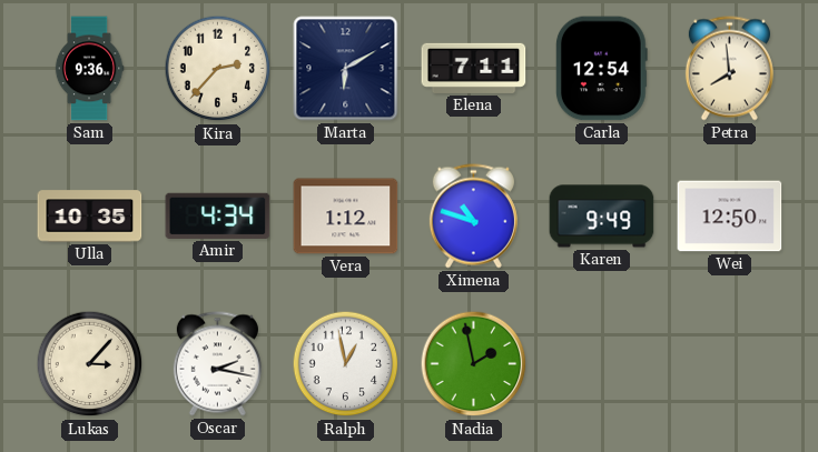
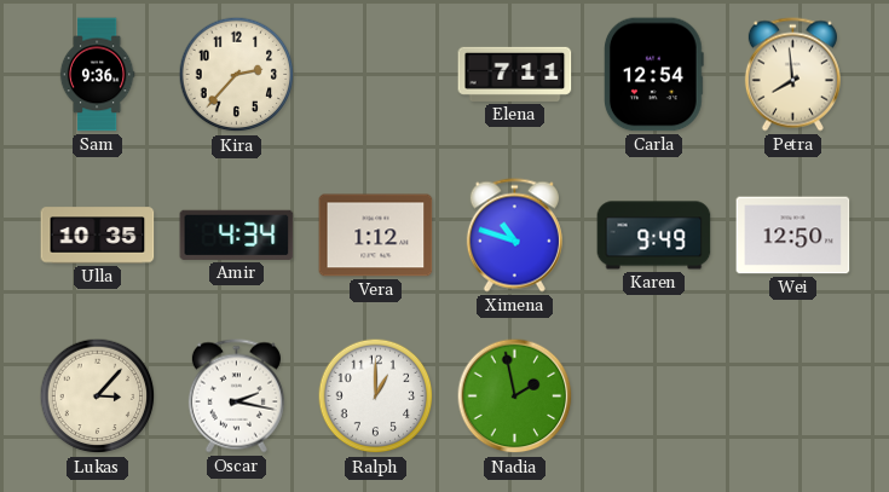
Marta: 6:10 -> none
Ralph: 12:58 -> 1:00
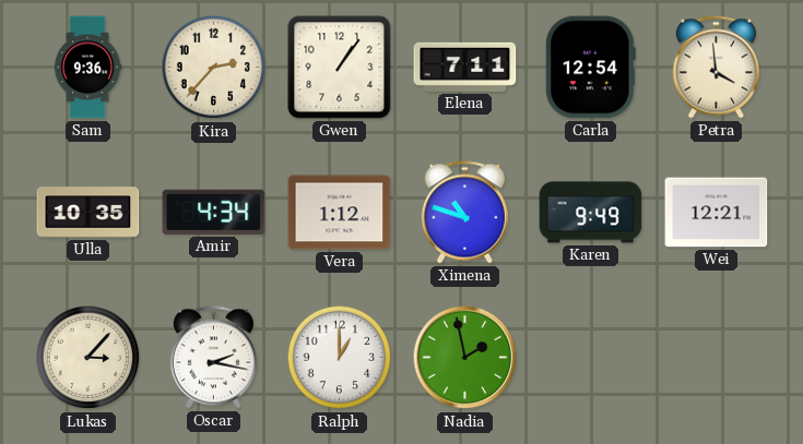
Gwen: none -> 1:06
Petra: 7:59 -> 3:59
Wei: 12:50 -> 12:21
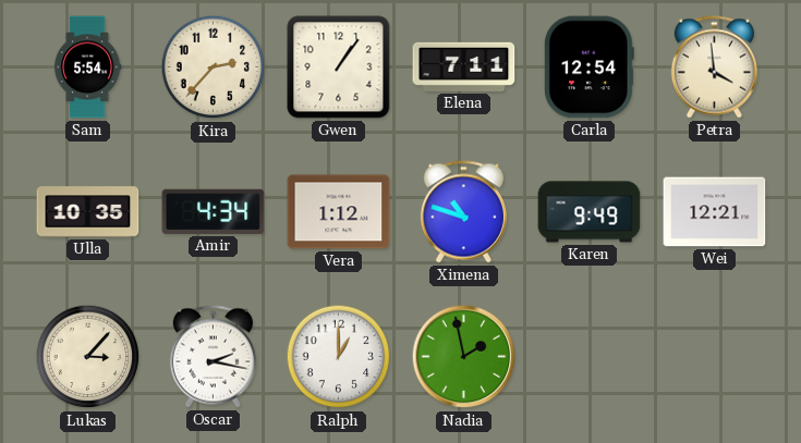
Sam: 9:36 -> 5:54
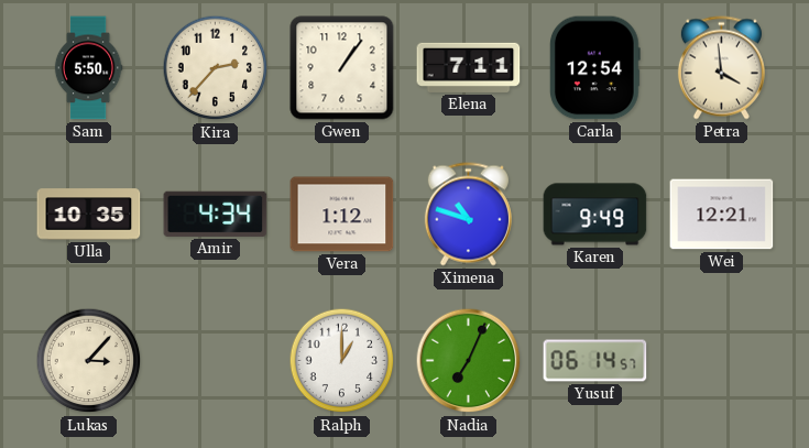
Sam: 5:54 -> 5:50
Oscar: 2:17 -> none
Nadia: 1:58 -> 7:04
Yusuf: none -> 06:14
